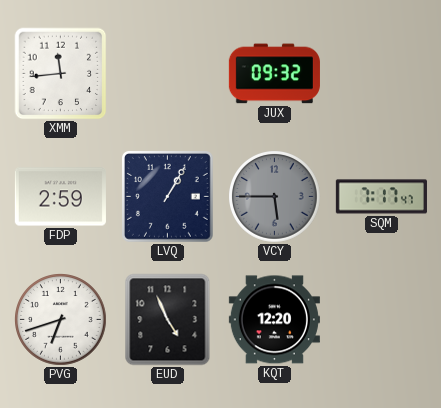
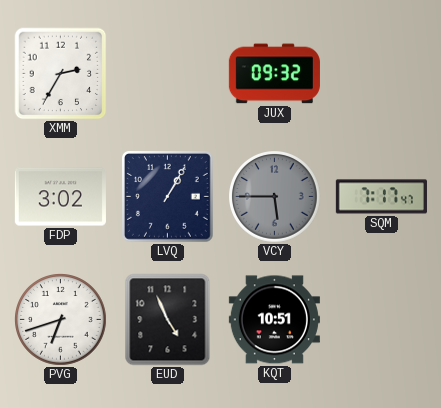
XMM: 11:44 -> 2:35
FDP: 2:59 -> 3:02
KQT: 12:20 -> 10:51
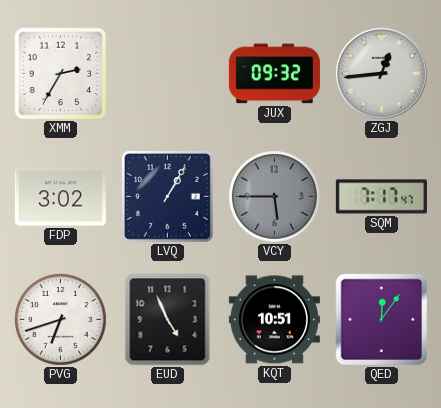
ZGJ: none -> 12:44
QED: none -> 12:06
